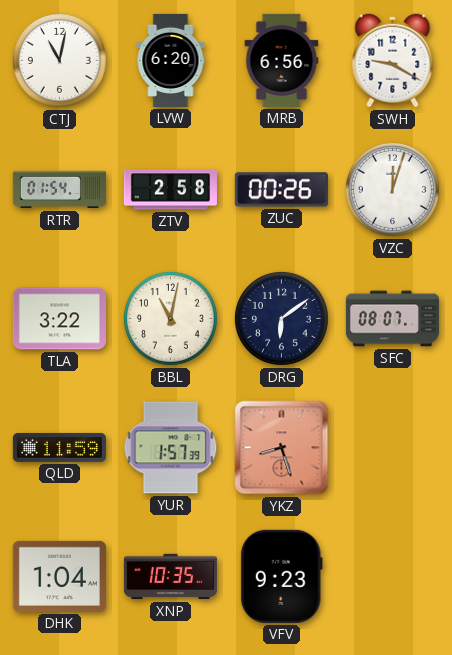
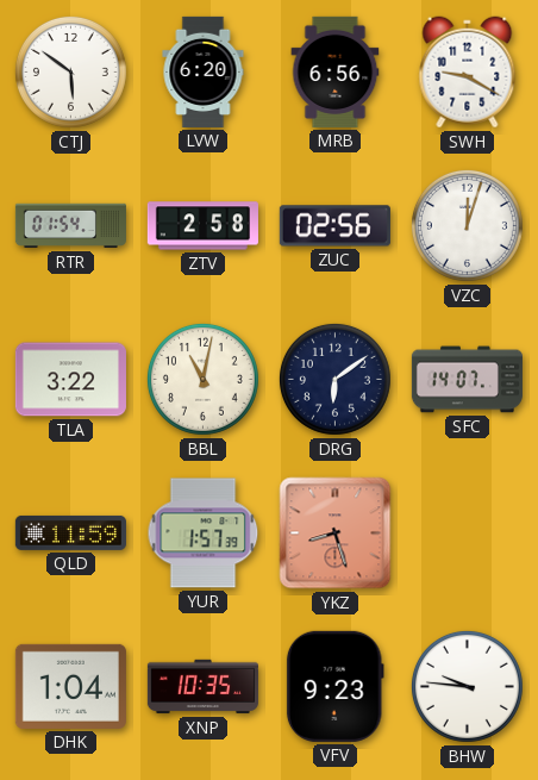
CTJ: 11:02 -> 5:51
ZUC: 00:26 -> 02:56
SFC: 08:07 -> 14:07
BHW: none -> 9:46
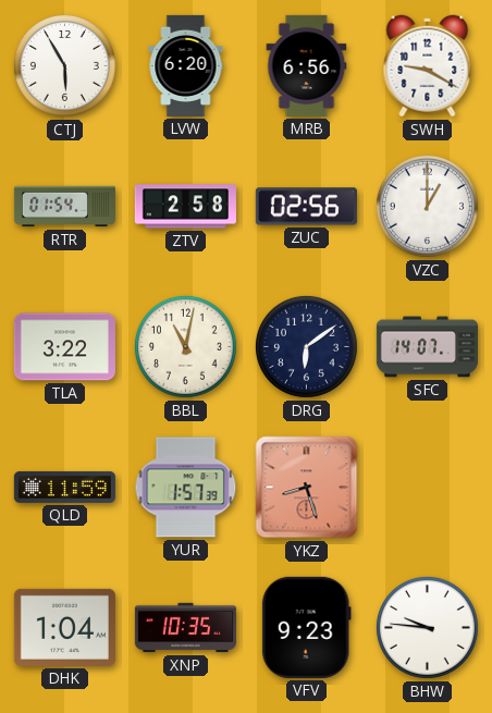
CTJ: 5:51 -> 5:55
VZC: 12:03 -> 1:00
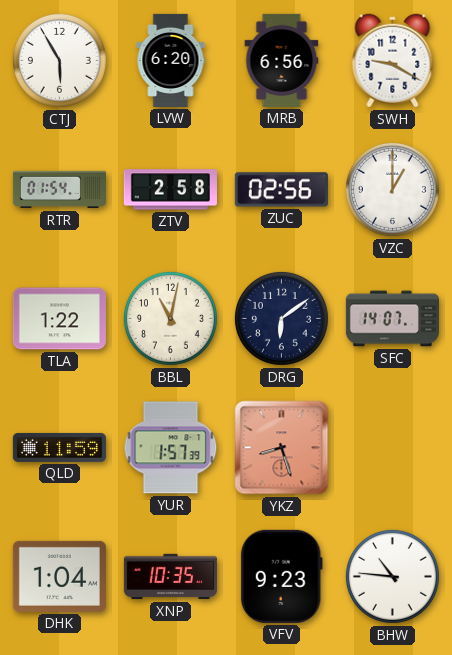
TLA: 3:22 -> 1:22
BHW: 9:46 -> 10:46
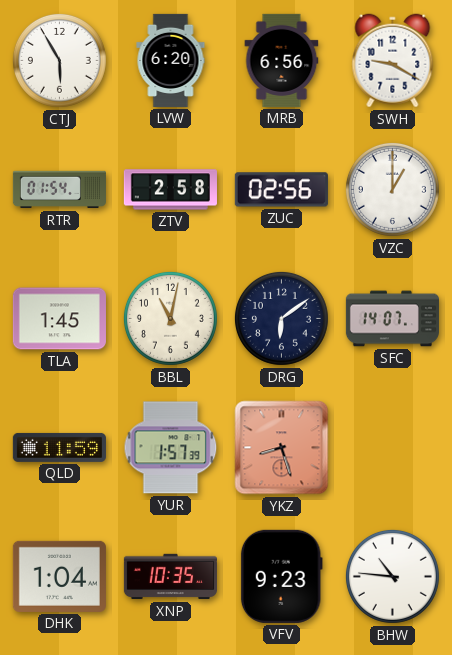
TLA: 1:22 -> 1:45
